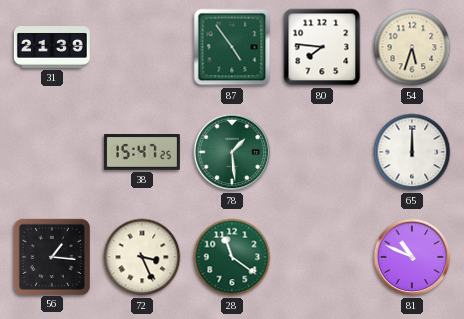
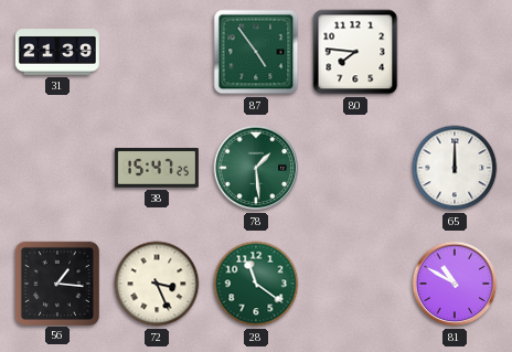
54: 5:33 -> none
81: 10:49 -> 10:50
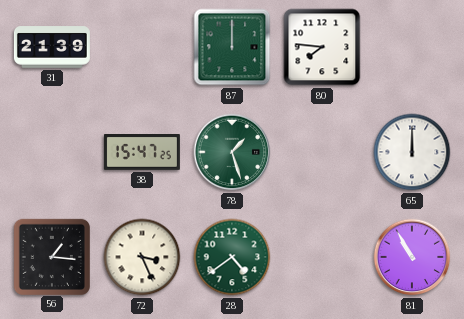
87: 4:54 -> 12:00
78: 1:29 -> 1:27
28: 11:21 -> 4:39
81: 10:50 -> 10:55
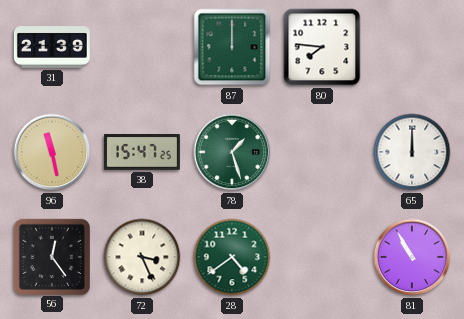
96: none -> 11:28
56: 1:16 -> 12:24
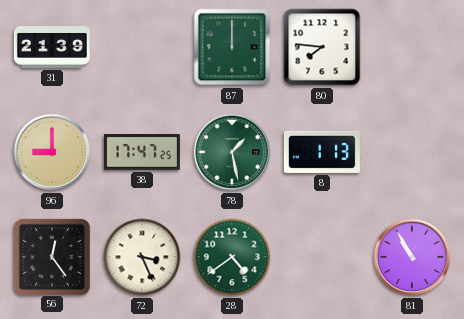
96: 11:28 -> 9:00
38: 15:47 -> 17:47
78: 1:27 -> 1:28
8: none -> 1:13
65: 12:00 -> none
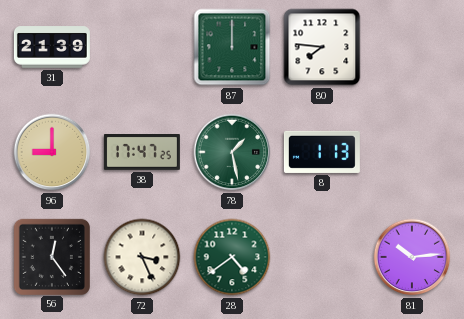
81: 10:55 -> 10:14
